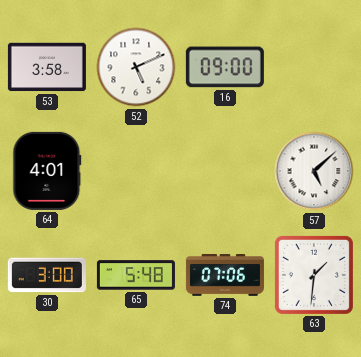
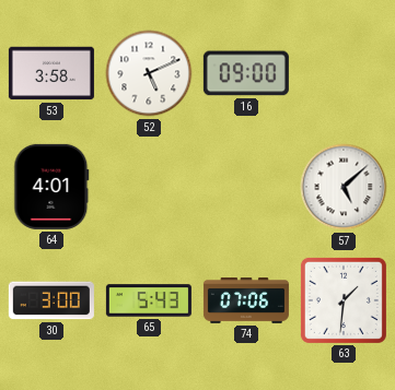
65: 5:48 -> 5:43
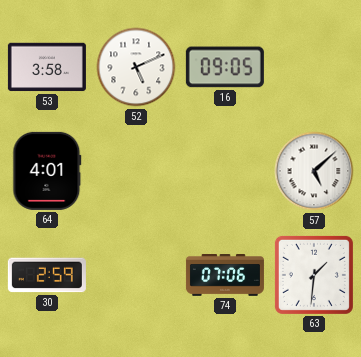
16: 09:00 -> 09:05
30: 3:00 -> 2:59
65: 5:43 -> none
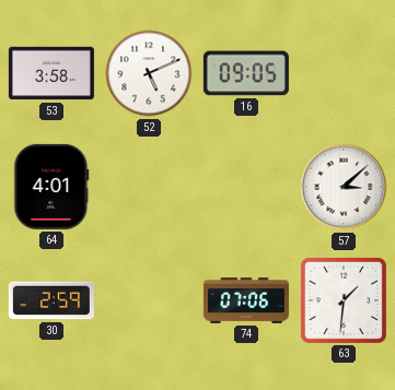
57: 5:08 -> 3:08
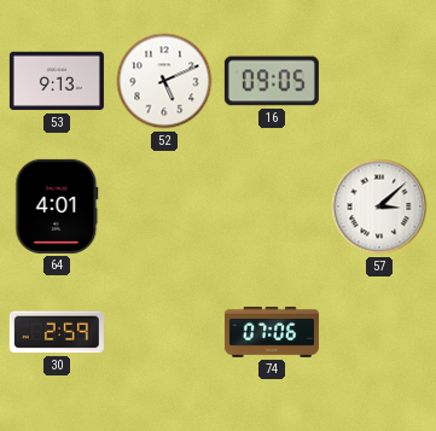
53: 3:58 -> 9:13
63: 1:31 -> none
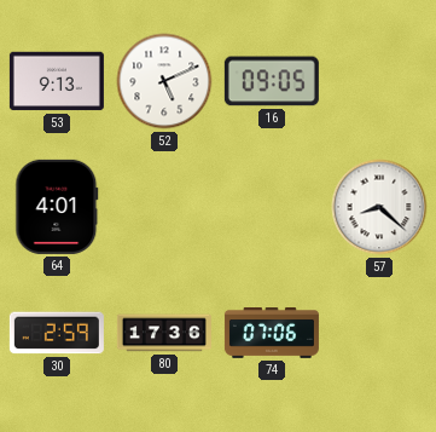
57: 3:08 -> 8:22
80: none -> 17:36
